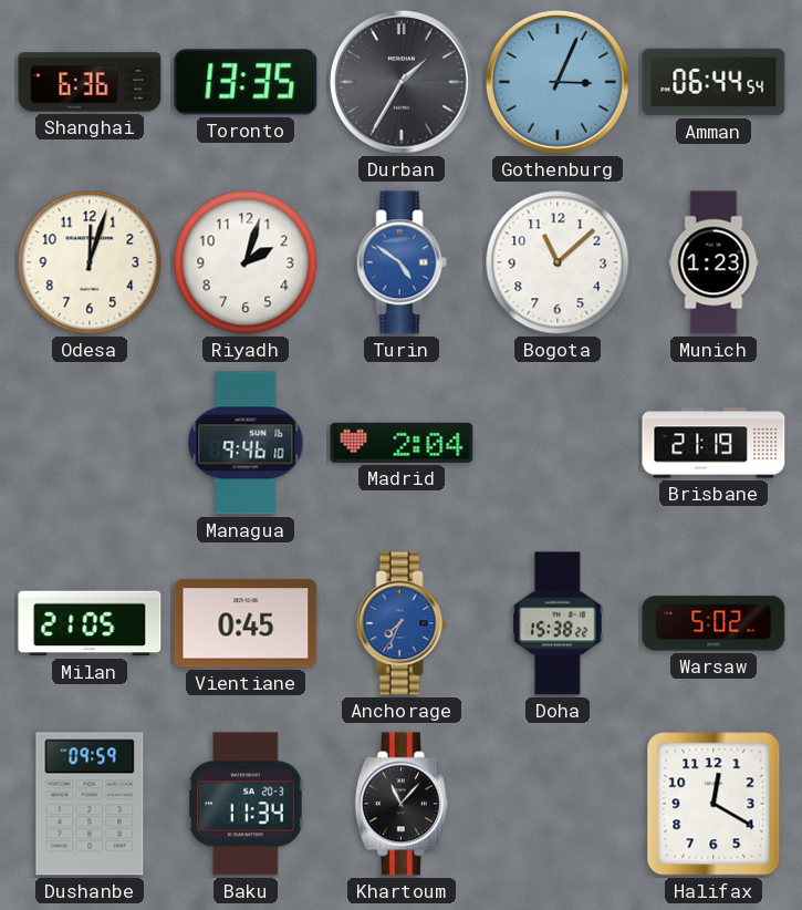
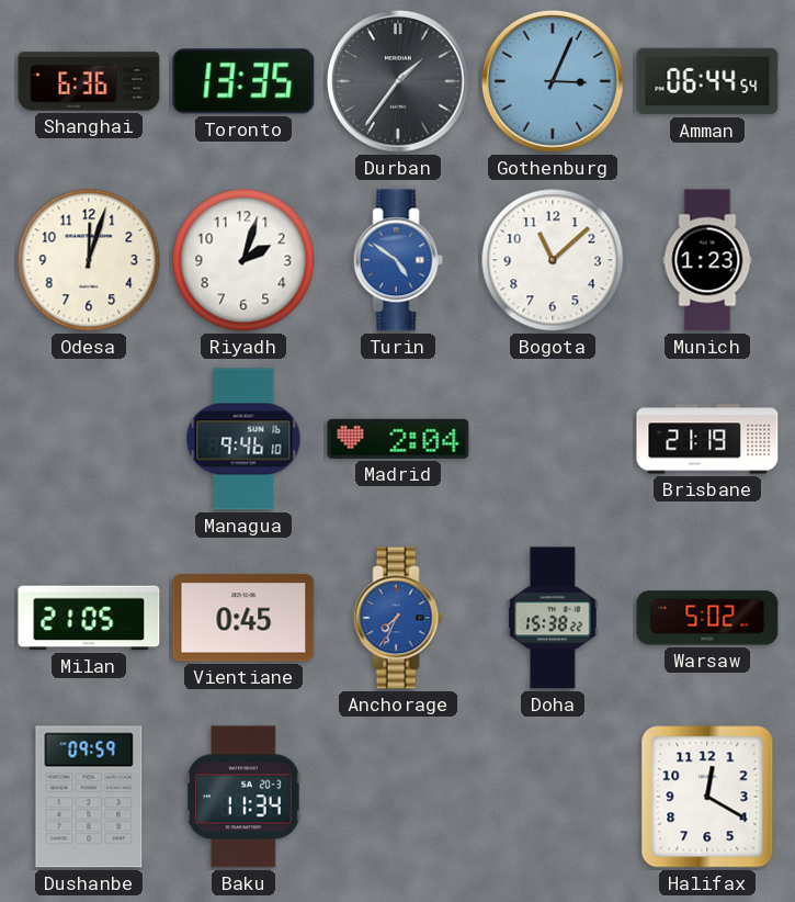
Durban: 1:35 -> 1:36
Khartoum: 11:07 -> none
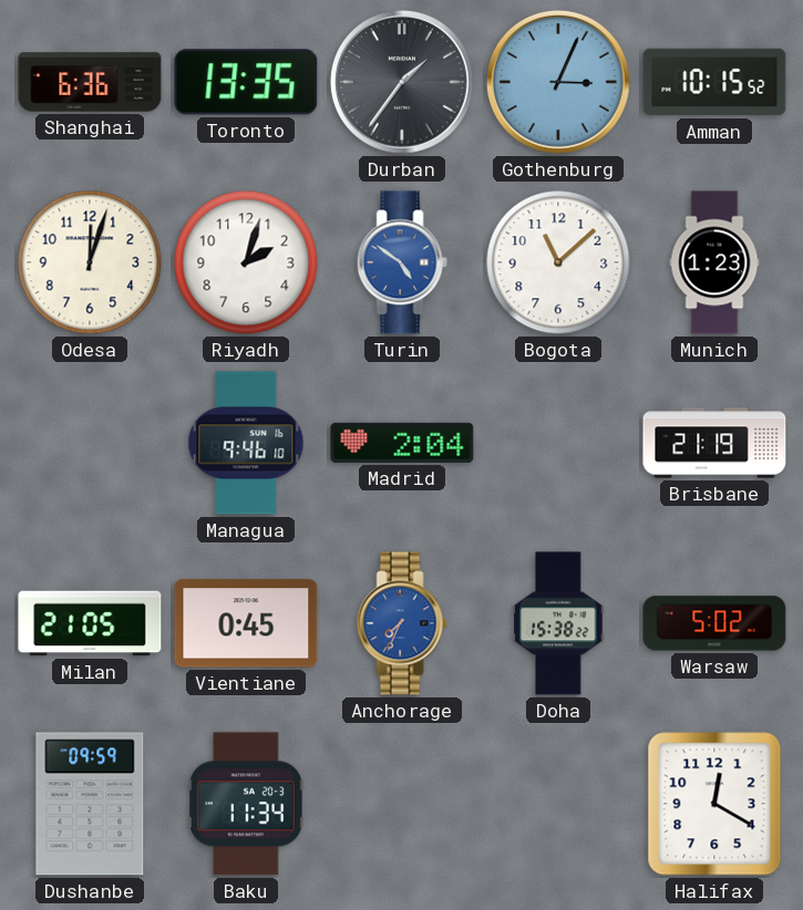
Amman: 06:44 -> 10:15
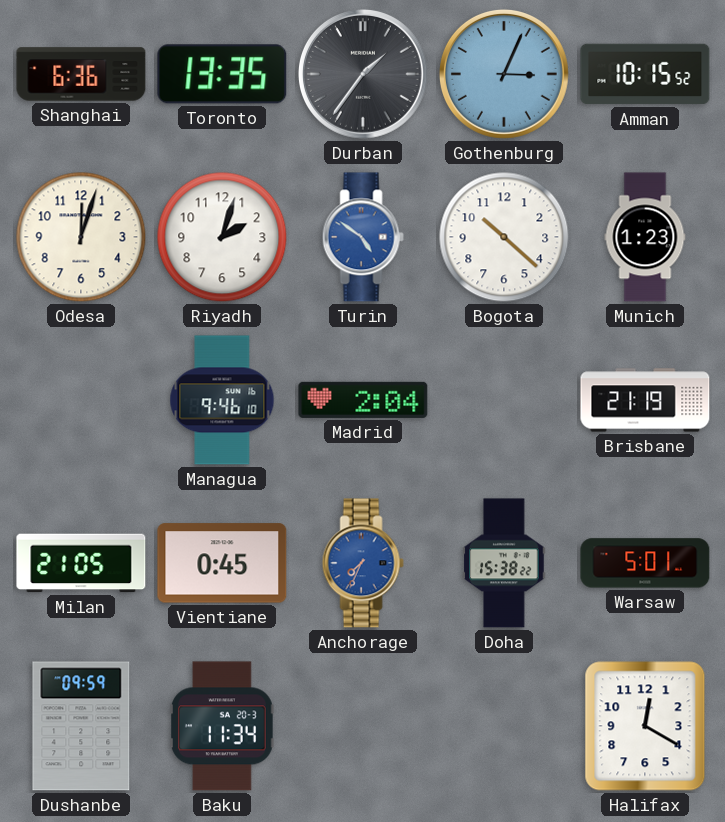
Bogota: 11:08 -> 10:22
Warsaw: 5:02 -> 5:01
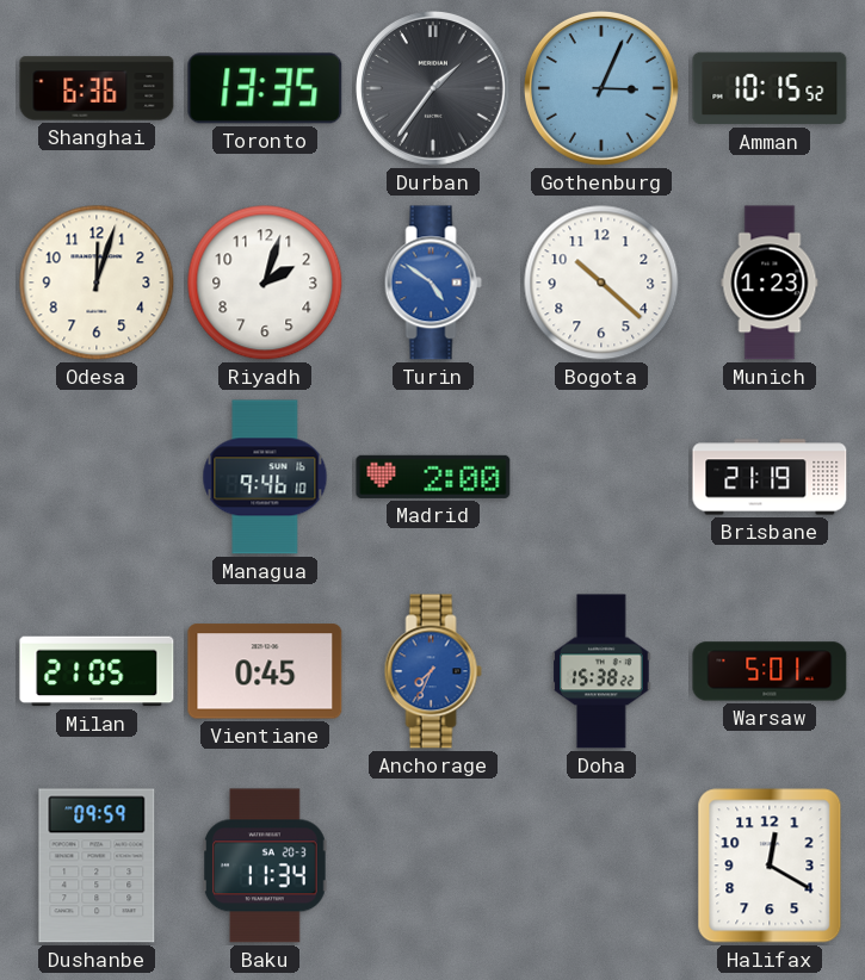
Madrid: 2:04 -> 2:00
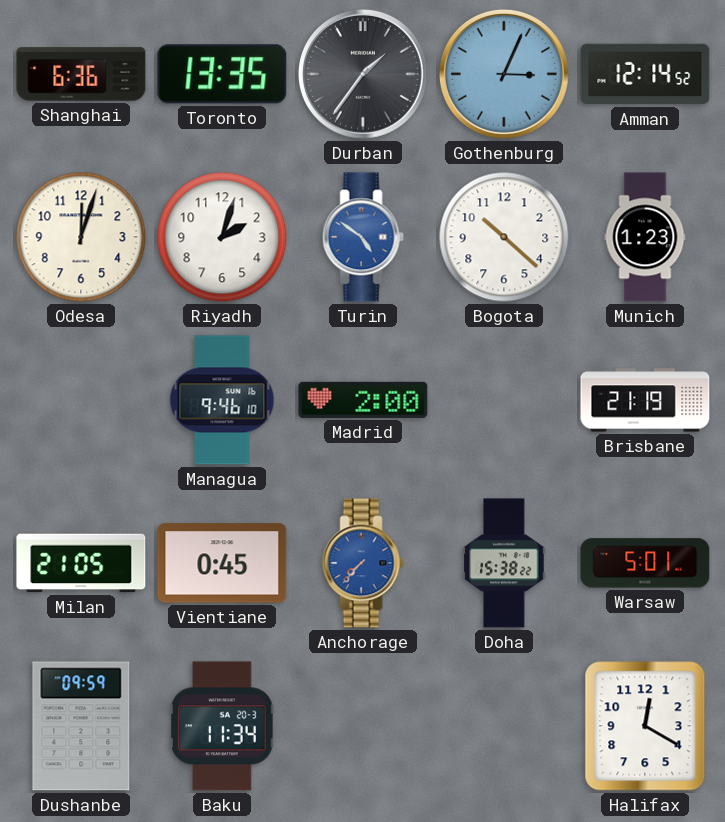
Amman: 10:15 -> 12:14
Anchorage: 7:34 -> 7:37
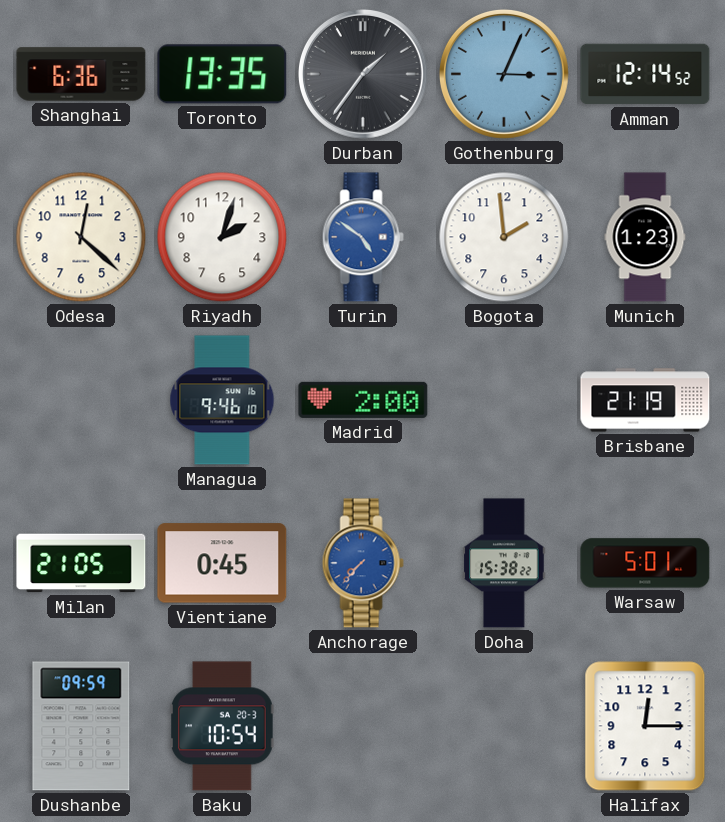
Odesa: 12:03 -> 12:22
Bogota: 10:22 -> 1:59
Baku: 11:34 -> 10:54
Halifax: 12:20 -> 12:15
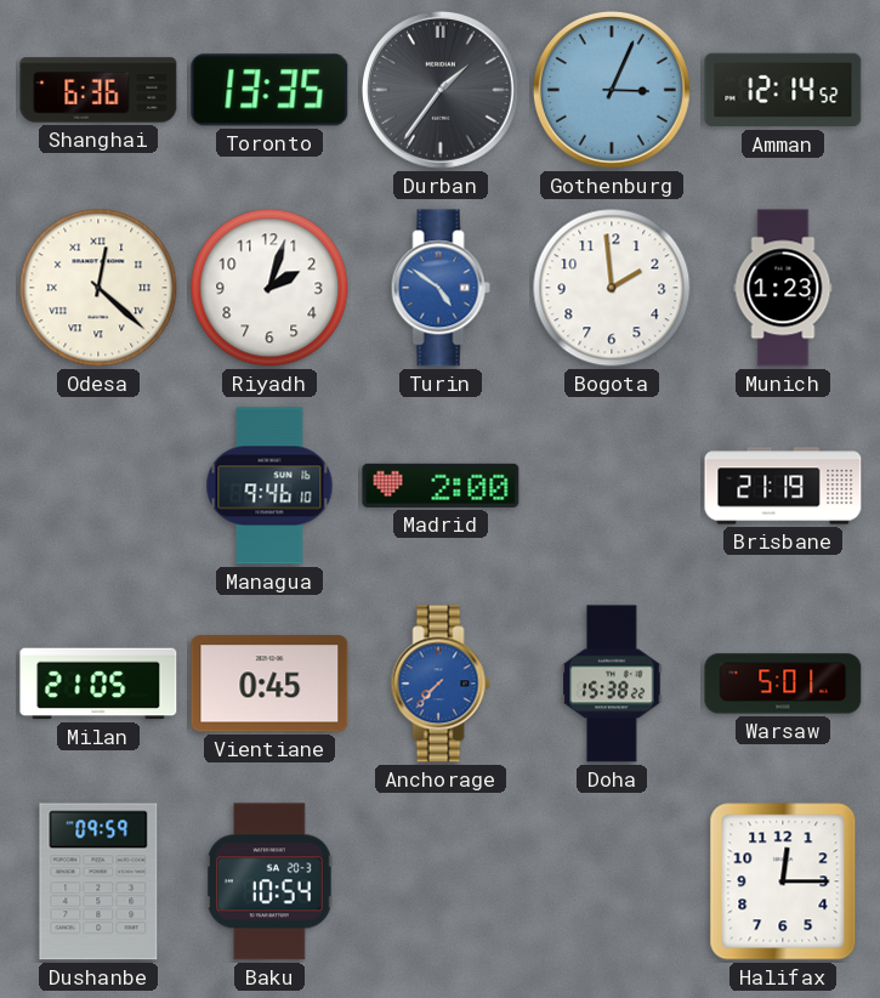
Odesa numerals: Arabic -> Roman
